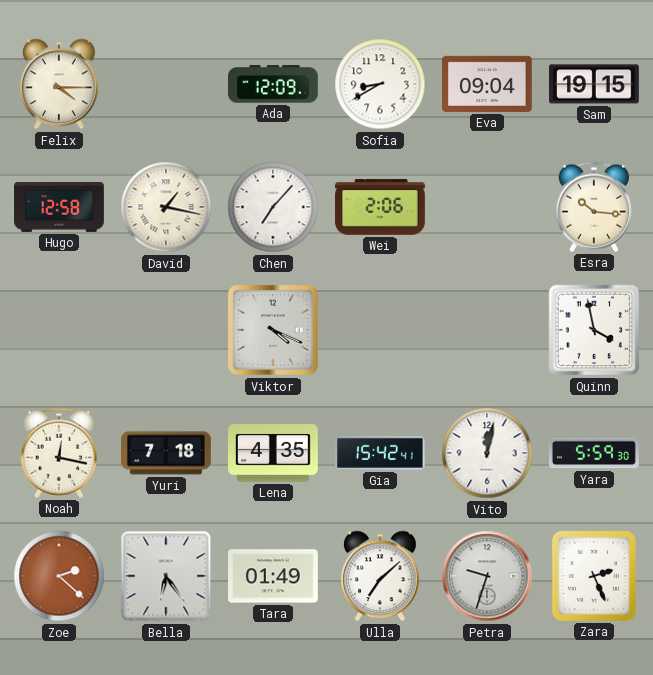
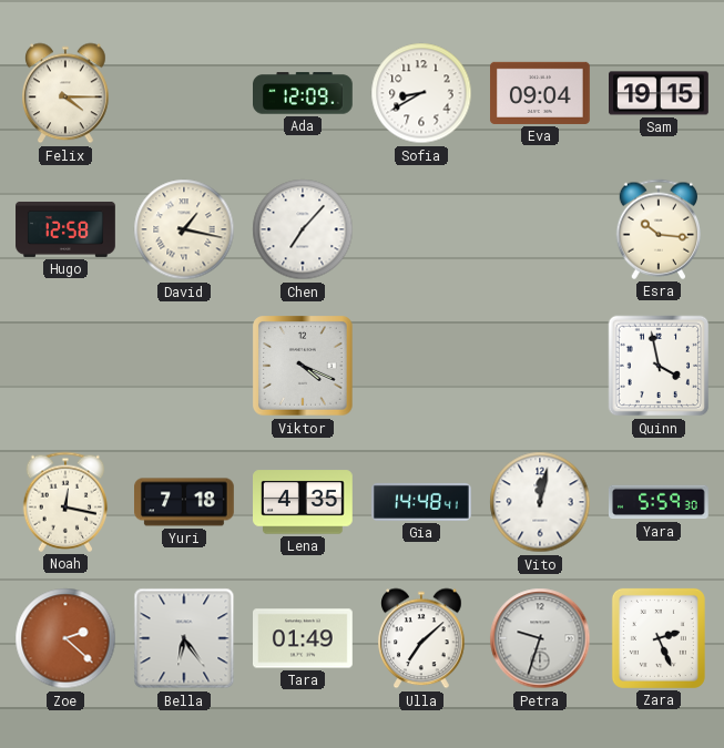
Wei: 2:06 -> none
Gia: 15:42 -> 14:48
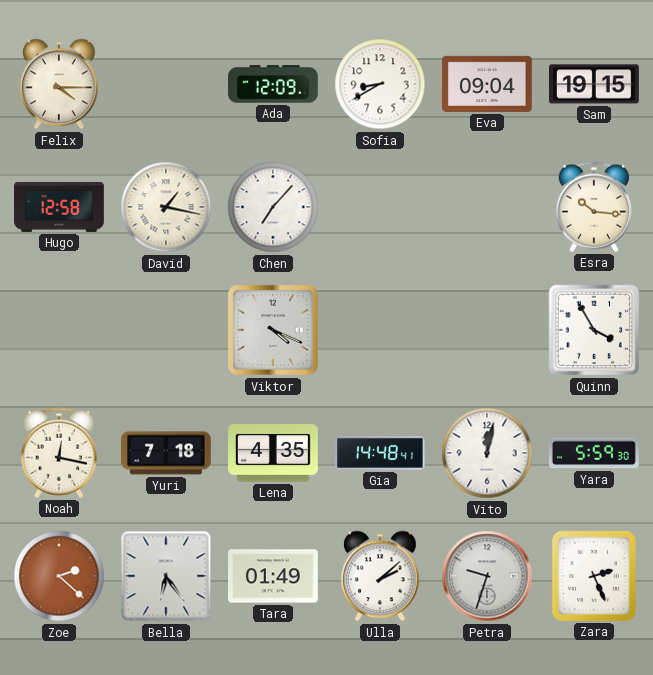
Quinn: 3:58 -> 3:55
Ulla: 7:08 -> 2:08
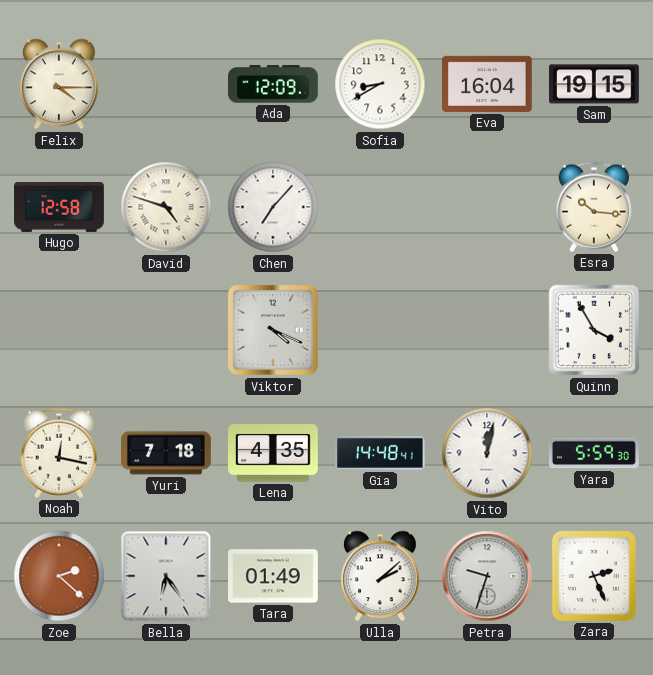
Eva: 09:04 -> 16:04
David: 1:17 -> 4:48
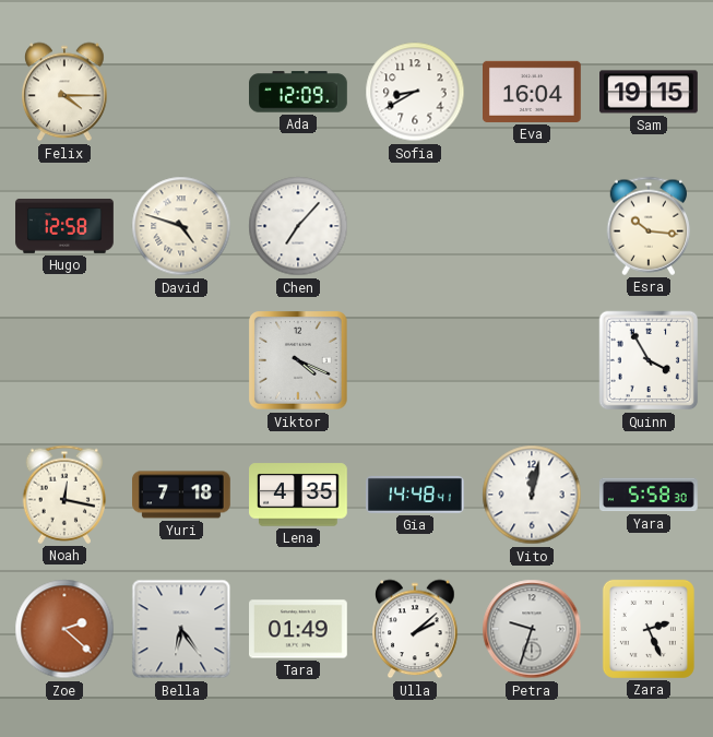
Yara: 5:59 -> 5:58
